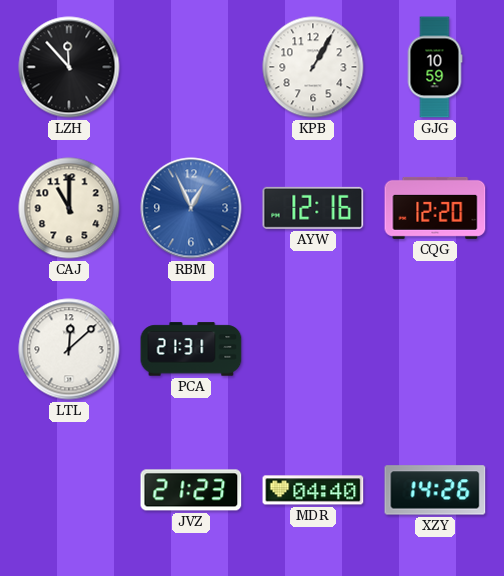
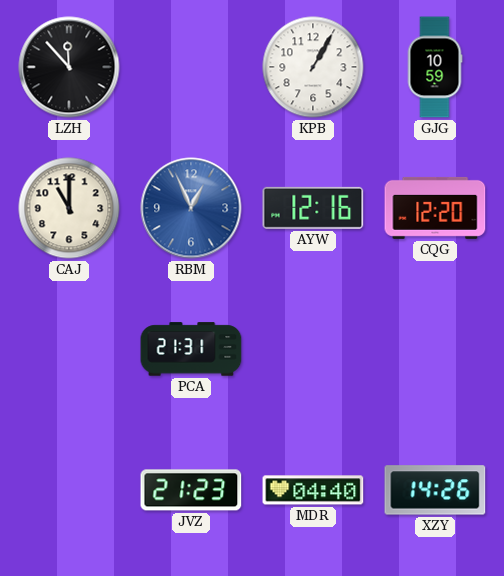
LTL: 12:08 -> none
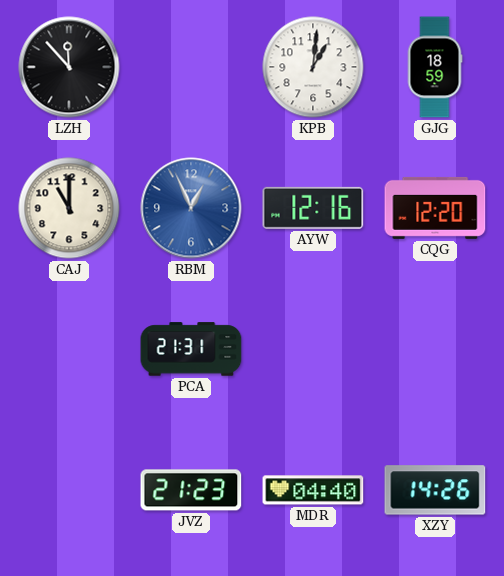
KPB: 1:05 -> 1:01
GJG: 10:59 -> 18:59
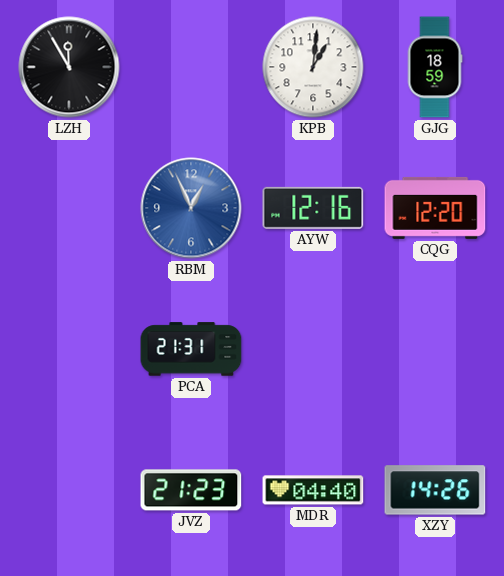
LZH: 11:53 -> 11:55
CAJ: 11:00 -> none
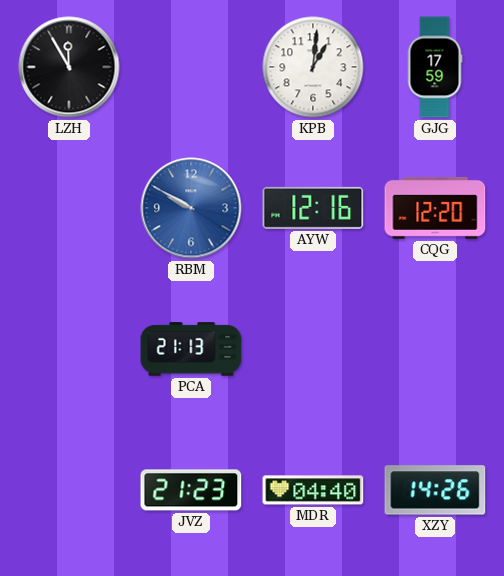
GJG: 18:59 -> 17:59
RBM: 12:56 -> 9:50
PCA: 21:31 -> 21:13
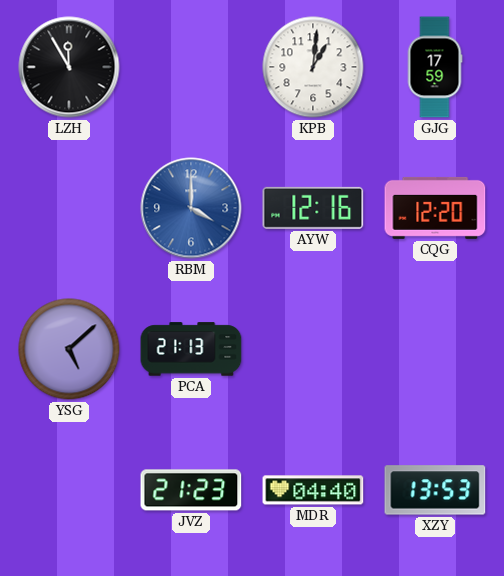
RBM: 9:50 -> 4:00
YSG: none -> 5:08
XZY: 14:26 -> 13:53
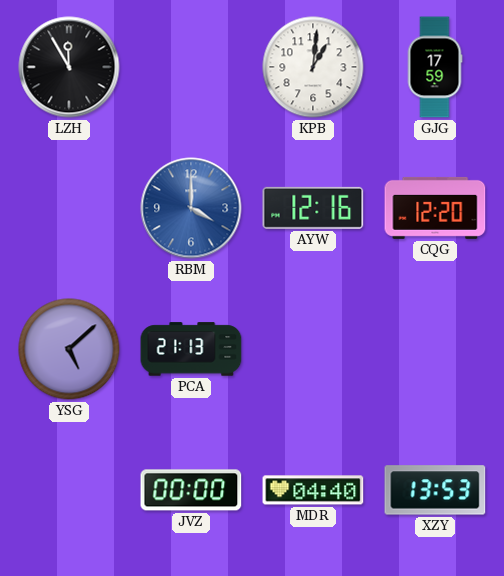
JVZ: 21:23 -> 00:00
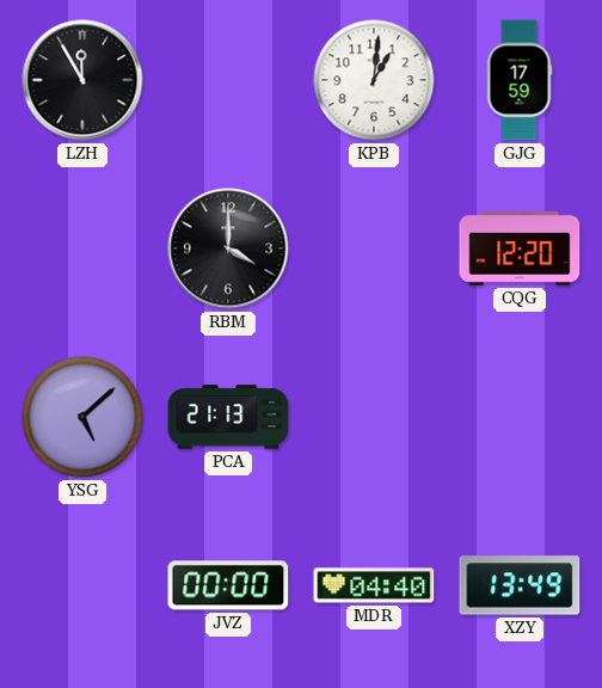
RBM dial: blue -> black
AYW: 12:16 -> none
XZY: 13:53 -> 13:49
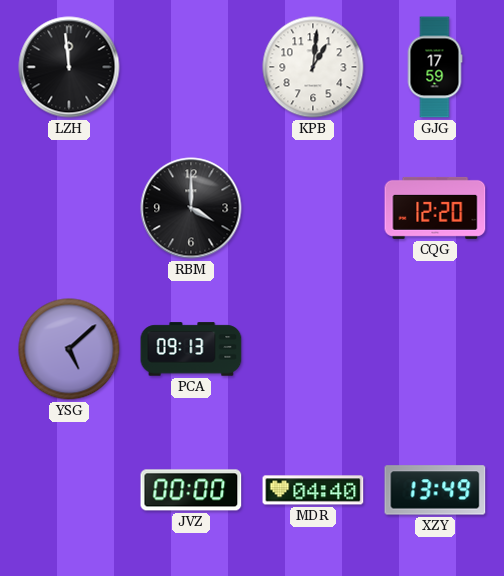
LZH: 11:55 -> 11:59
PCA: 21:13 -> 09:13
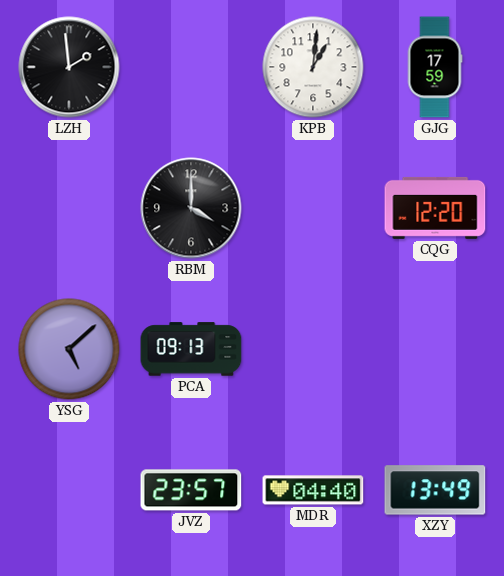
LZH: 11:59 -> 1:59
JVZ: 00:00 -> 23:57
